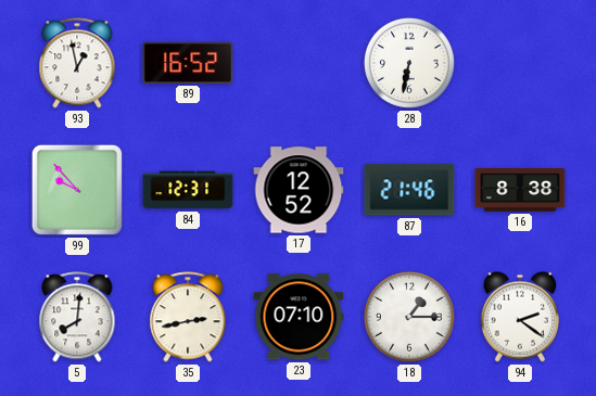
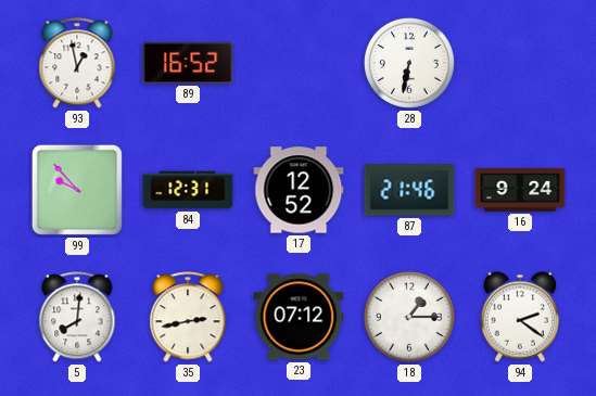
16: 8:38 -> 9:24
23: 07:10 -> 07:12
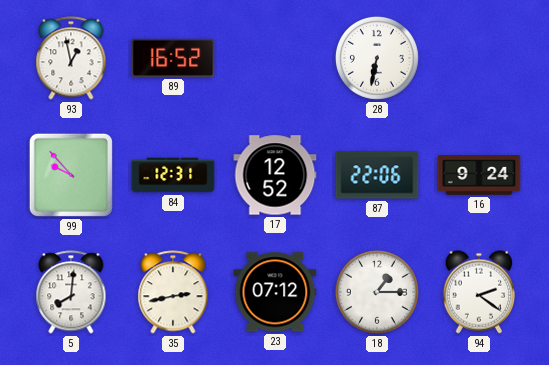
87: 21:46 -> 22:06
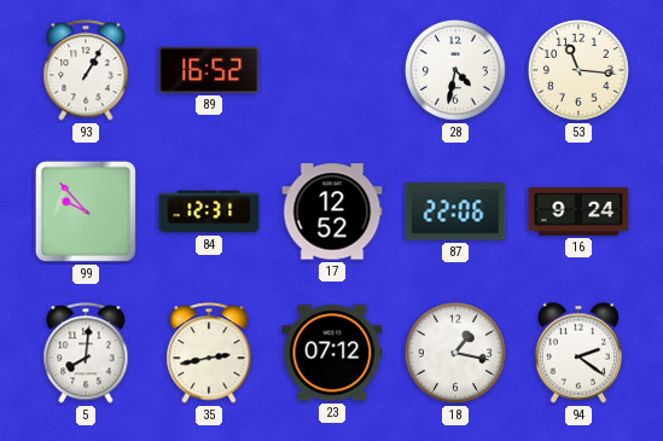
93: 12:58 -> 1:05
28: 6:32 -> 4:32
53: none -> 11:16
18: 1:15 -> 1:17
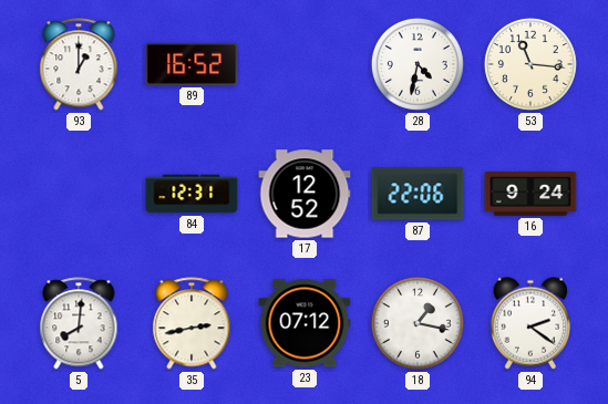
93: 1:05 -> 1:00
99: 9:53 -> none
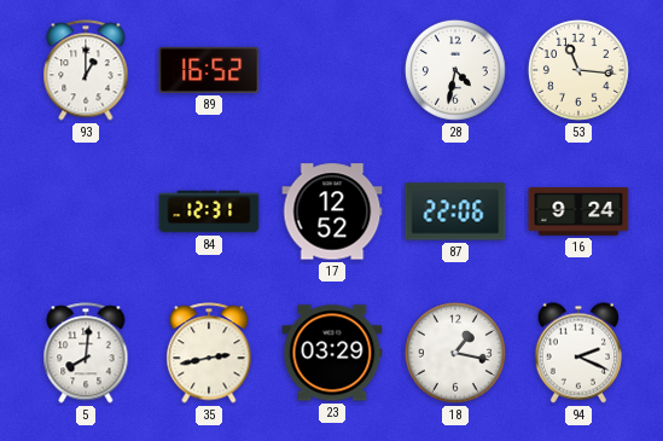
23: 07:12 -> 03:29
94: 2:21 -> 2:19
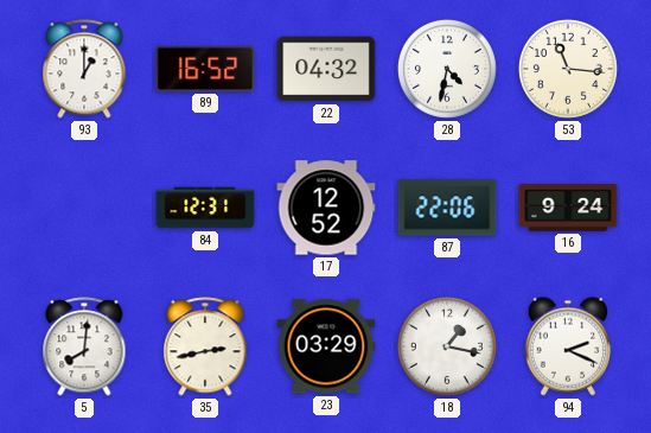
22: none -> 04:32
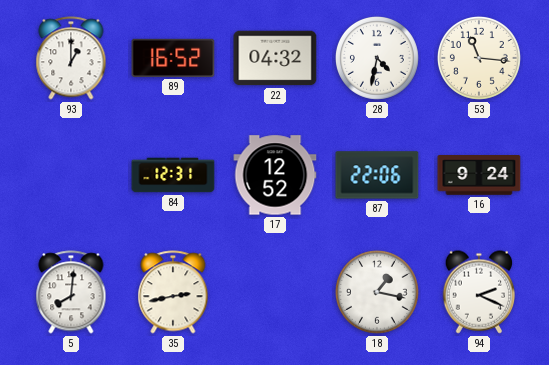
23: 03:29 -> none
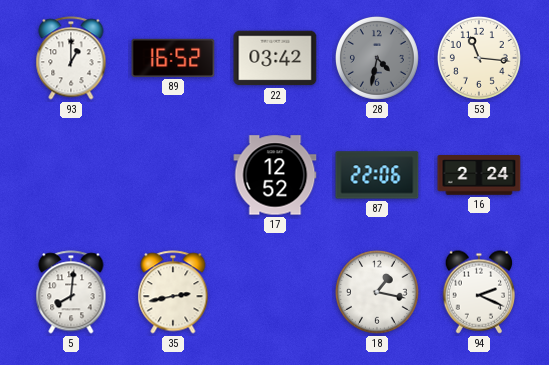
22: 04:32 -> 03:42
28 dial: white -> grey
84: 12:31 -> none
16: 9:24 -> 2:24
